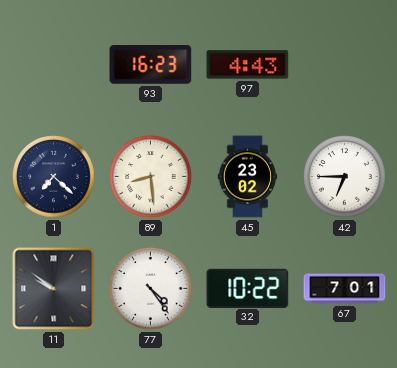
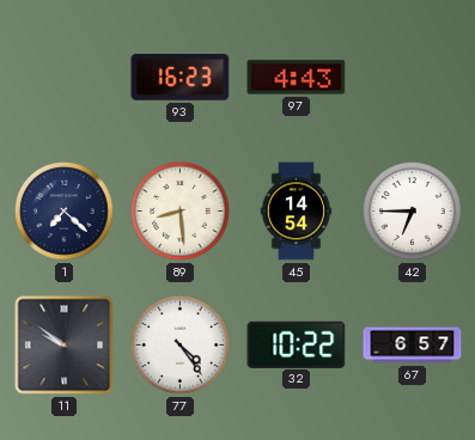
45: 23:02 -> 14:54
67: 7:01 -> 6:57
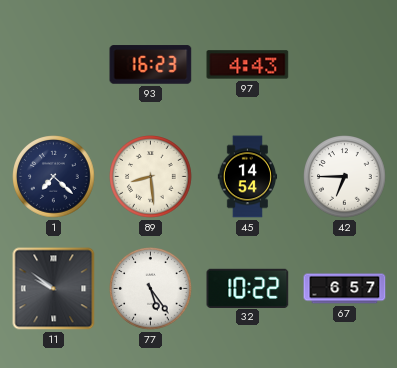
77: 4:24 -> 5:24
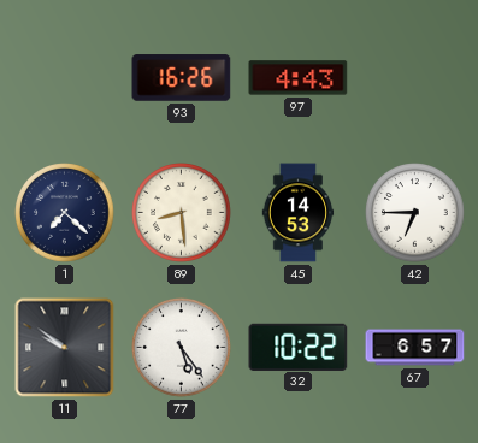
93: 16:23 -> 16:26
45: 14:54 -> 14:53
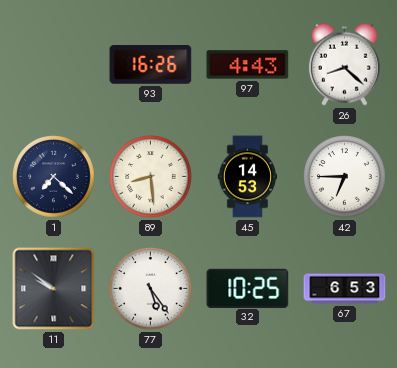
26: none -> 8:22
32: 10:22 -> 10:25
67: 6:57 -> 6:53
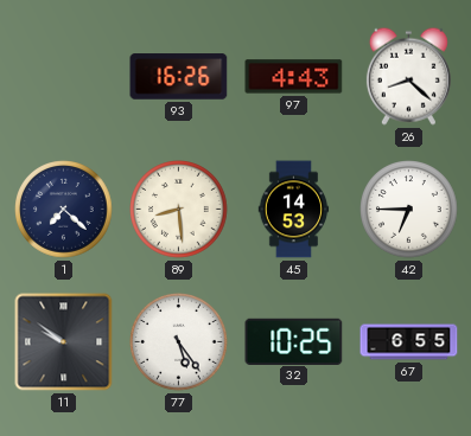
67: 6:53 -> 6:55
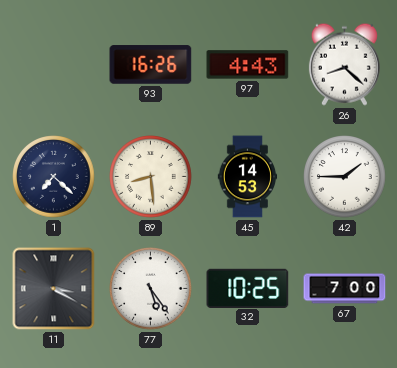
42: 6:45 -> 1:45
11: 9:51 -> 3:20
67: 6:55 -> 7:00
